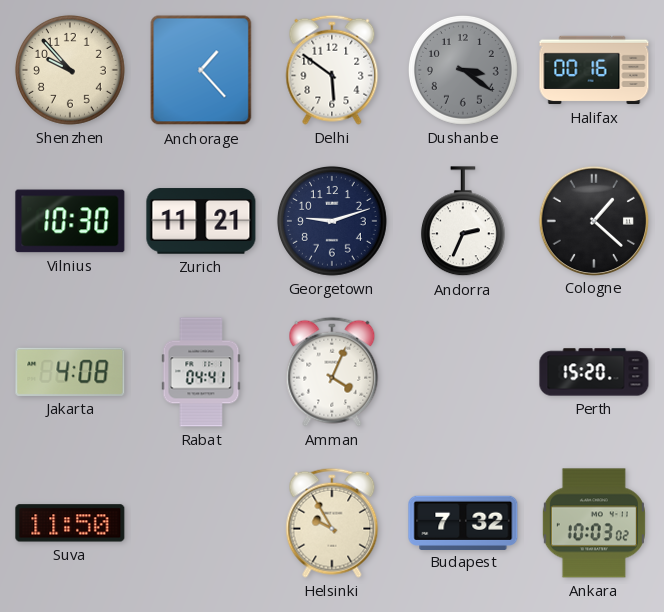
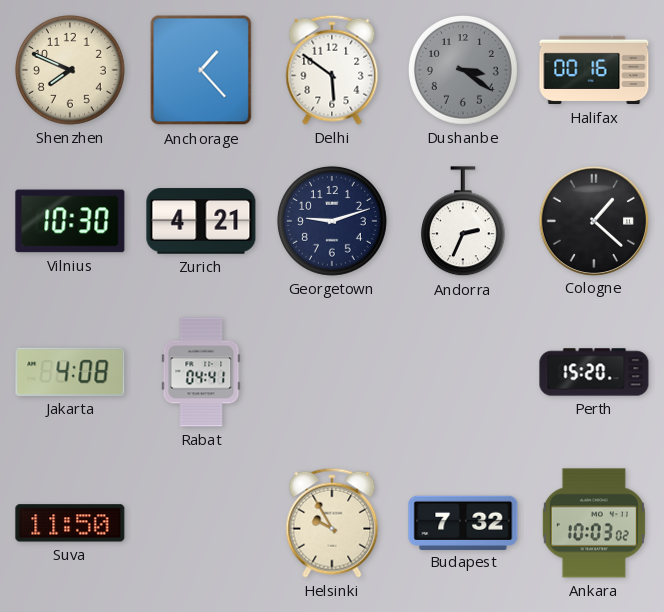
Shenzhen: 9:53 -> 7:49
Zurich: 11:21 -> 4:21
Amman: 4:04 -> none
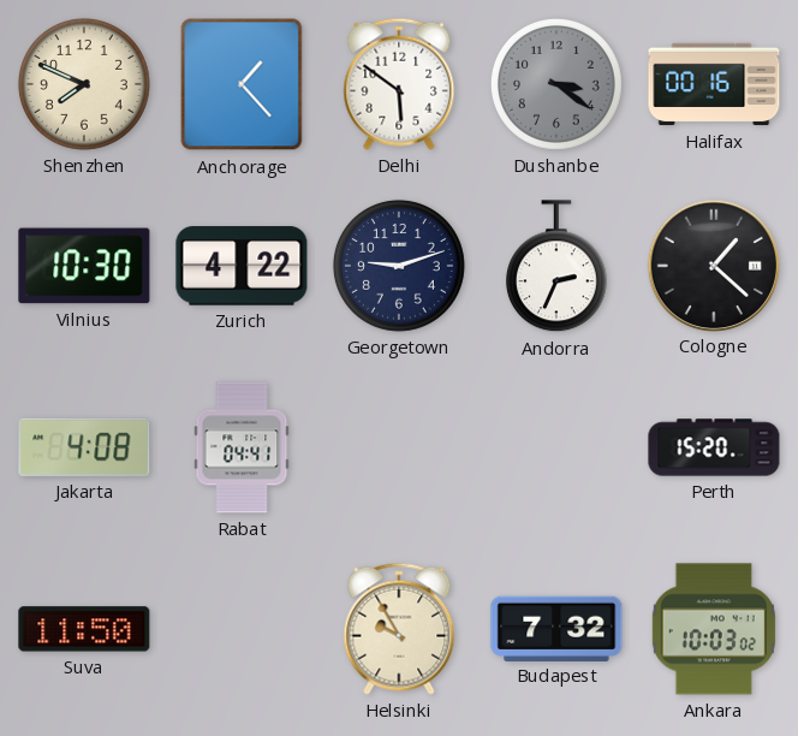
Zurich: 4:21 -> 4:22
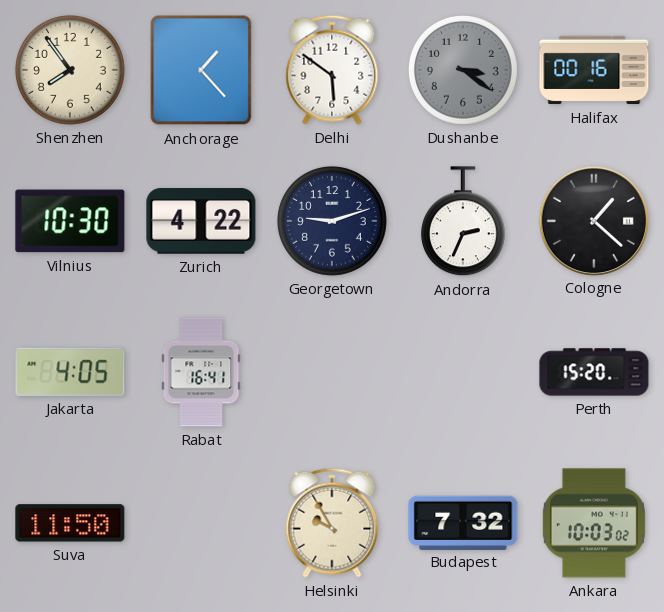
Shenzhen: 7:49 -> 7:54
Jakarta: 4:08 -> 4:05
Rabat: 04:41 -> 16:41
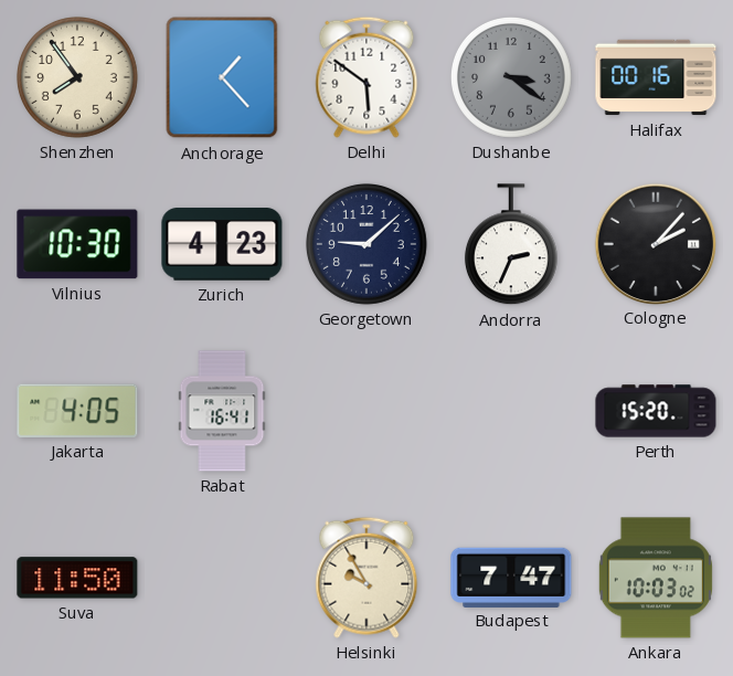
Zurich: 4:22 -> 4:23
Georgetown: 9:12 -> 9:08
Cologne: 1:22 -> 2:07
Budapest: 7:32 -> 7:47
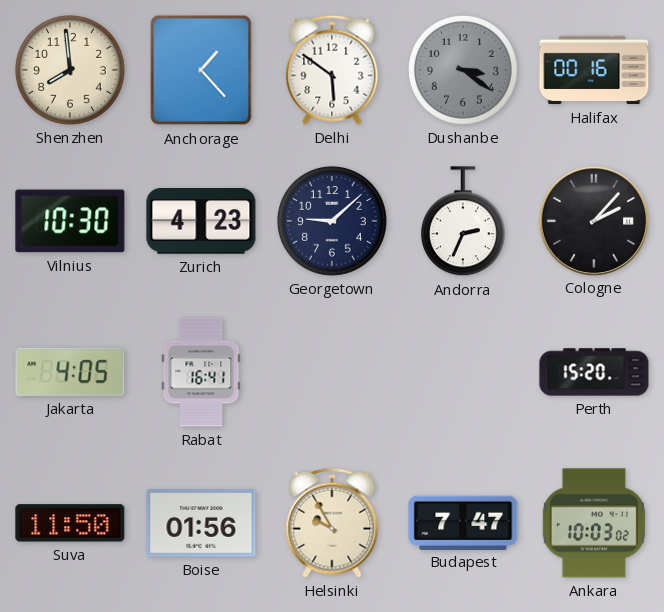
Shenzhen: 7:54 -> 7:59
Boise: none -> 01:56
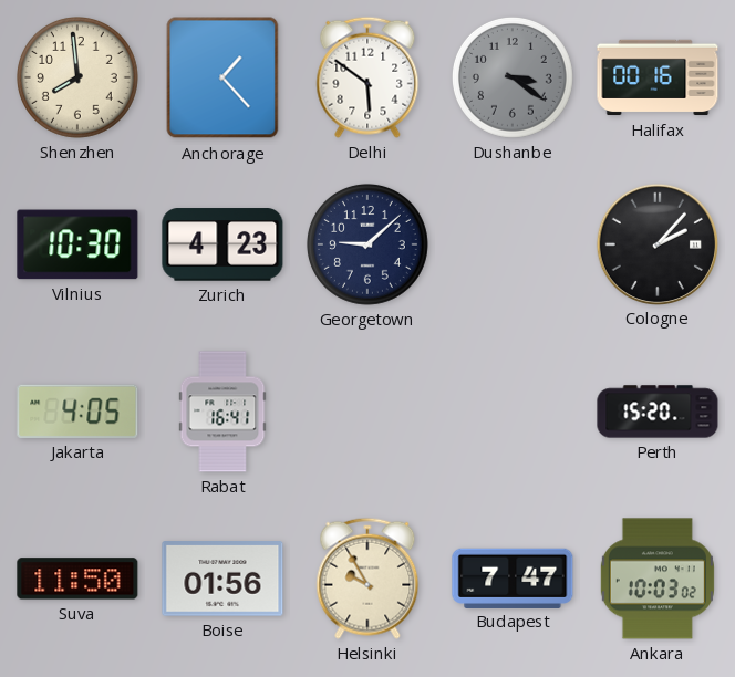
Andorra: 2:34 -> none
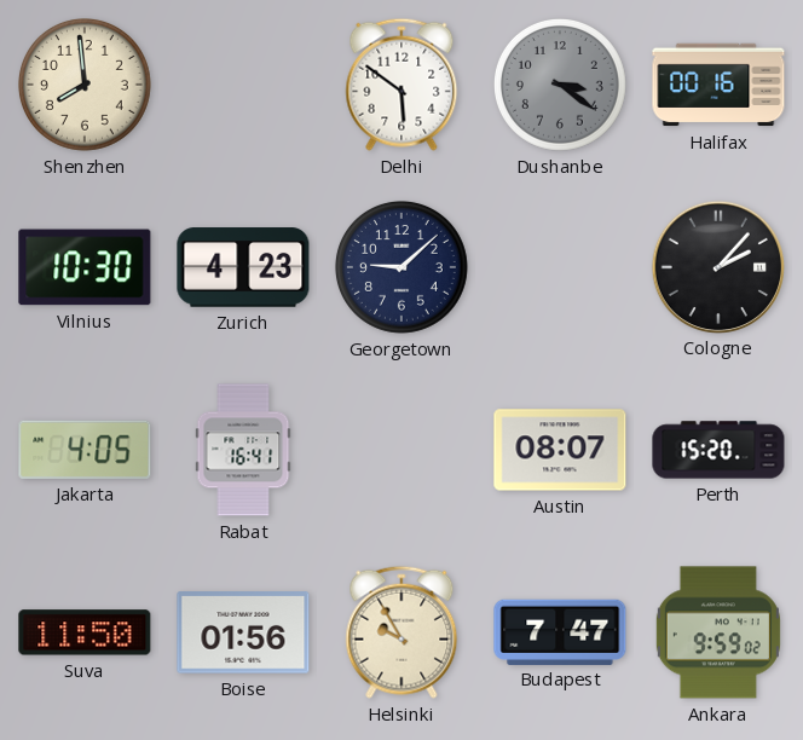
Anchorage: 1:23 -> none
Austin: none -> 08:07
Ankara: 10:03 -> 9:59
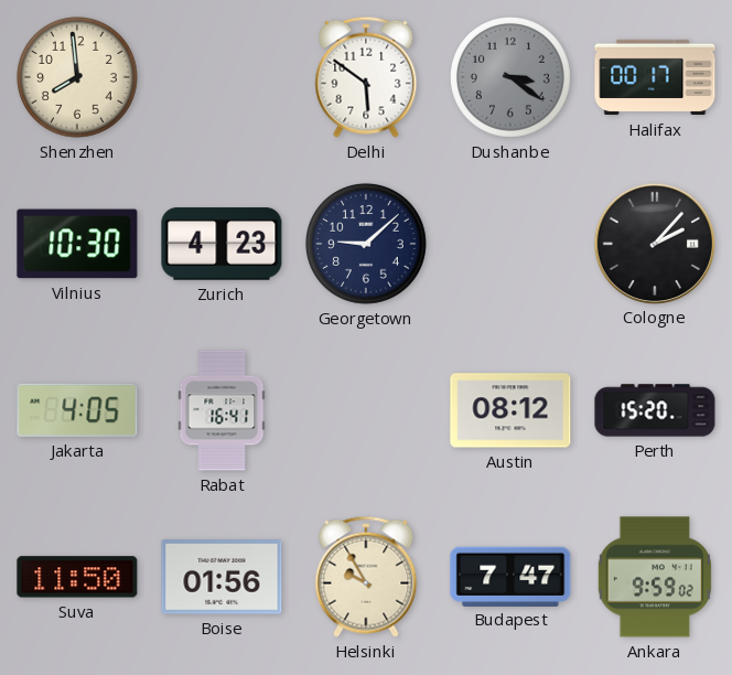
Halifax: 00:16 -> 00:17
Austin: 08:07 -> 08:12
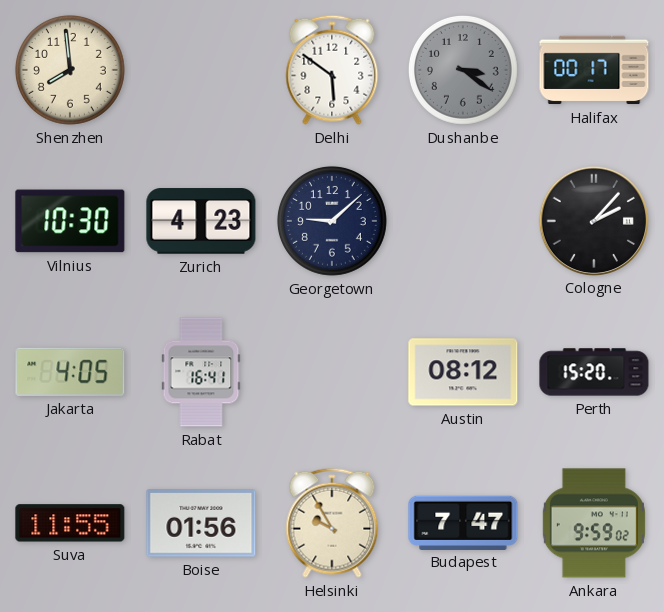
Suva: 11:50 -> 11:55
